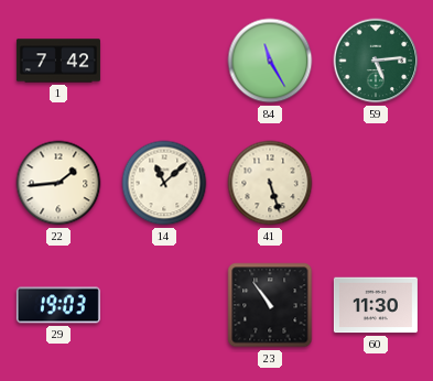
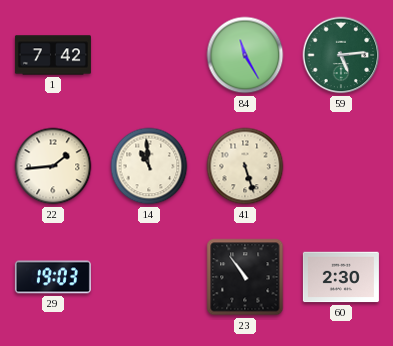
14: 11:08 -> 10:59
60: 11:30 -> 2:30
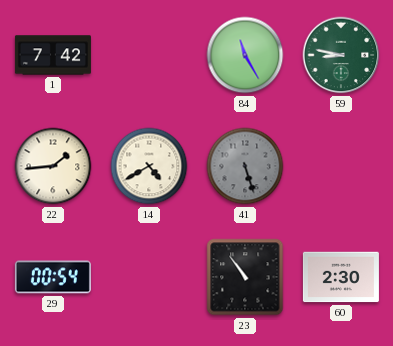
59: 5:14 -> 8:47
14: 10:59 -> 4:40
41 dial: cream -> grey
29: 19:03 -> 00:54
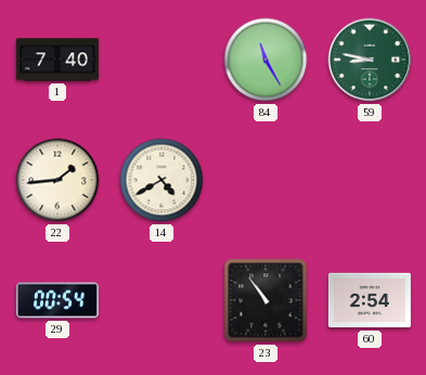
1: 7:42 -> 7:40
41: 5:27 -> none
60: 2:30 -> 2:54
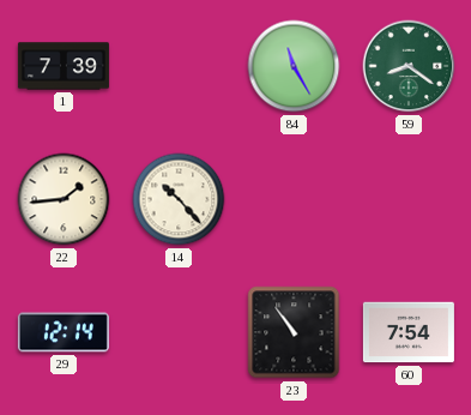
1: 7:40 -> 7:39
59: 8:47 -> 8:21
14: 4:40 -> 10:23
29: 00:54 -> 12:14
60: 2:54 -> 7:54
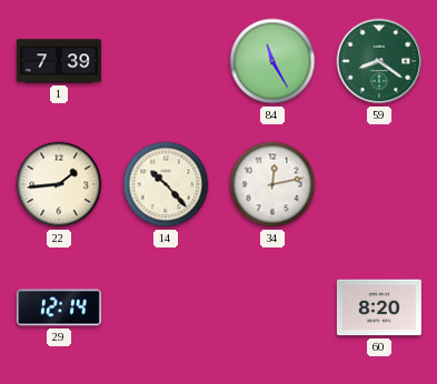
34: none -> 12:13
23: 10:54 -> none
60: 7:54 -> 8:20
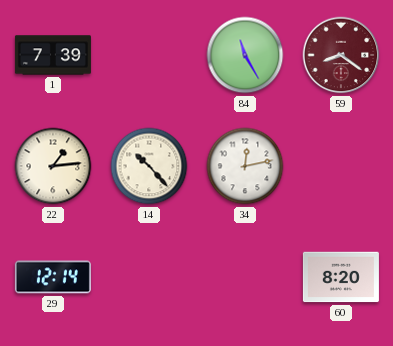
59 dial: green -> burgundy
22: 1:44 -> 1:14
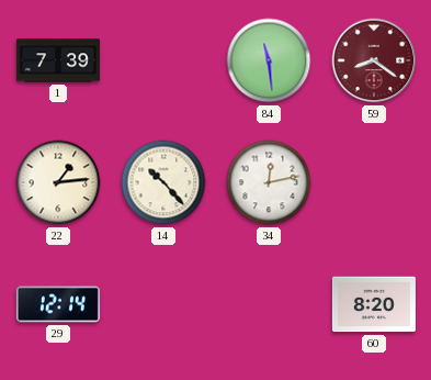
84: 11:25 -> 11:29
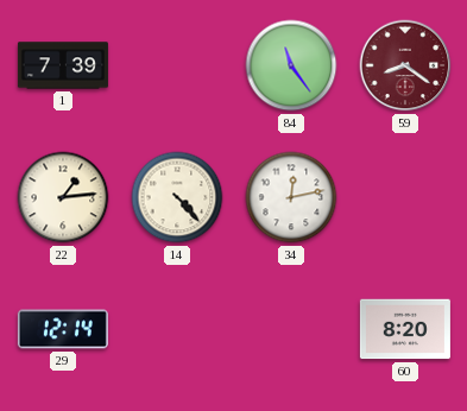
84: 11:29 -> 11:24
14: 10:23 -> 4:23
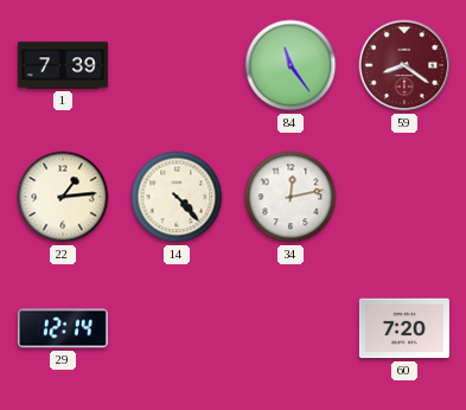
60: 8:20 -> 7:20
